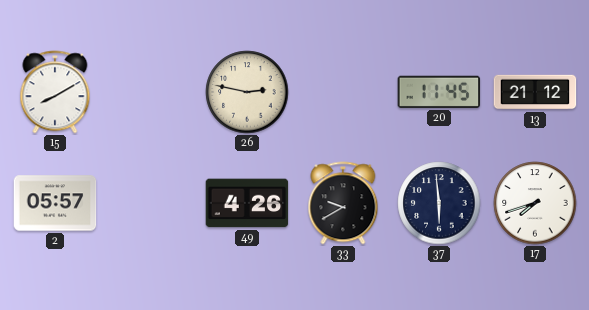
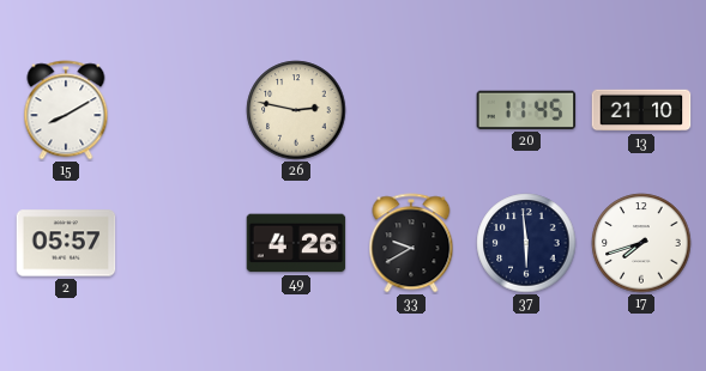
13: 21:12 -> 21:10
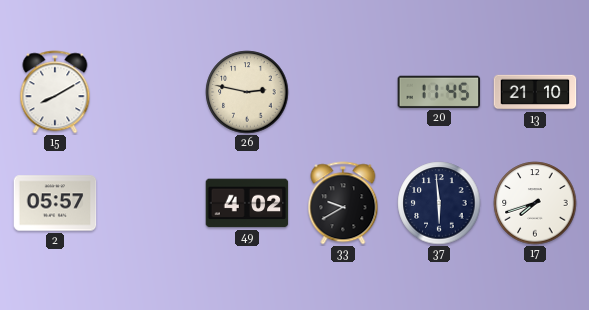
49: 4:26 -> 4:02
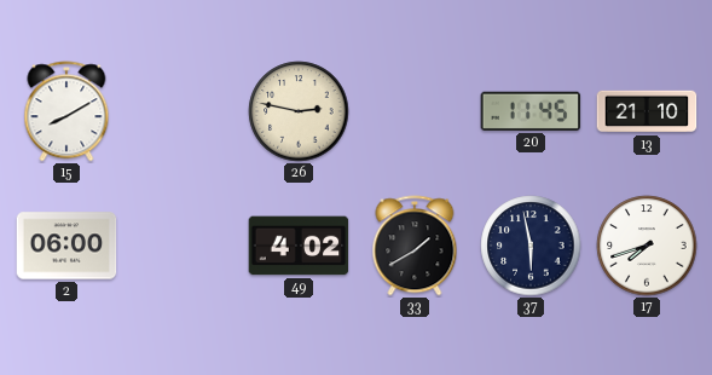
2: 05:57 -> 06:00
33: 9:40 -> 1:40
37: 5:59 -> 5:58
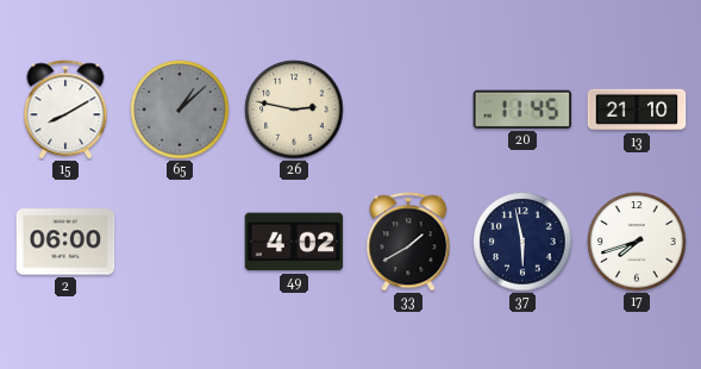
65: none -> 1:08
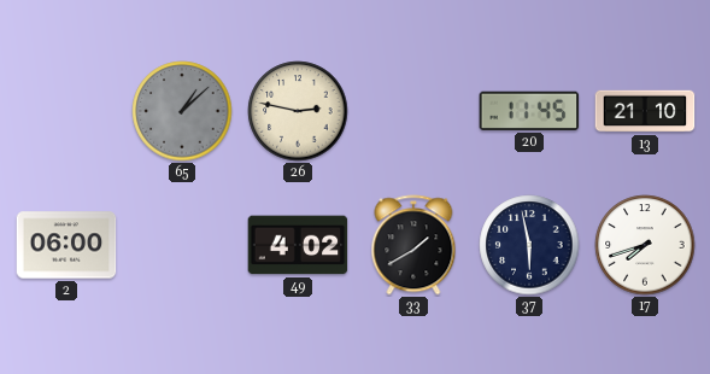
15: 8:10 -> none
